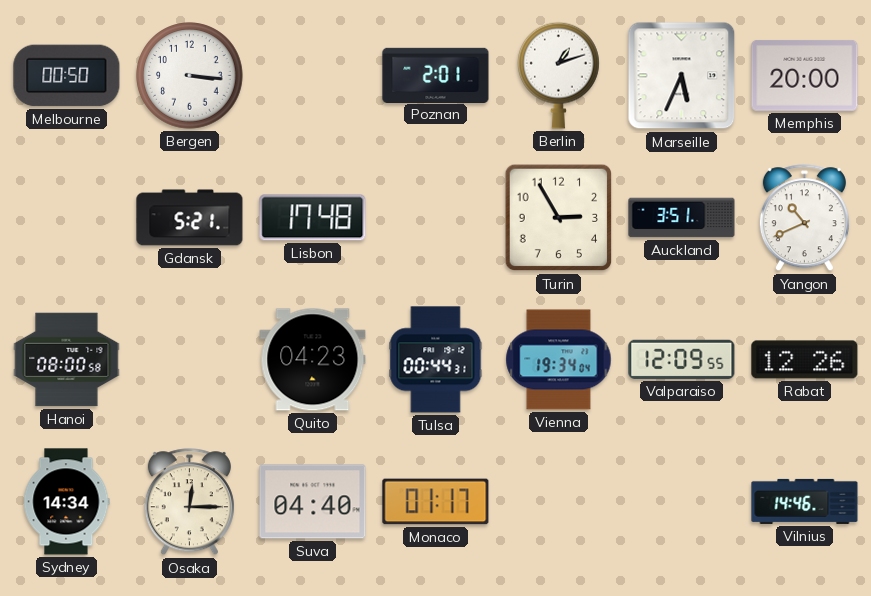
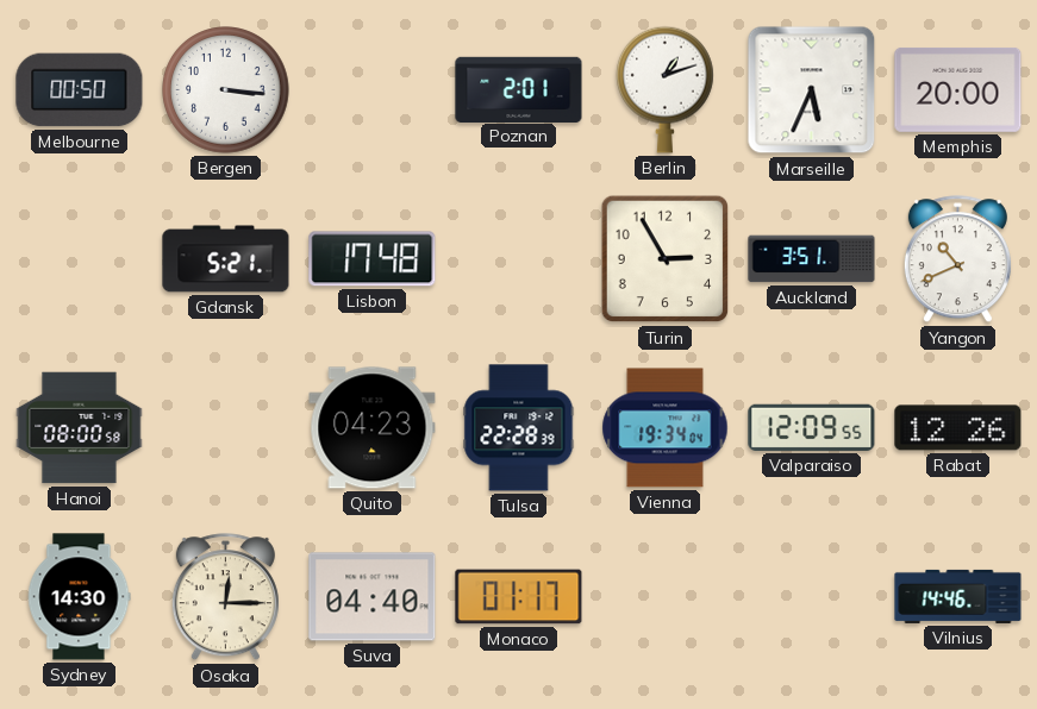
Tulsa: 00:44 -> 22:28
Sydney: 14:34 -> 14:30
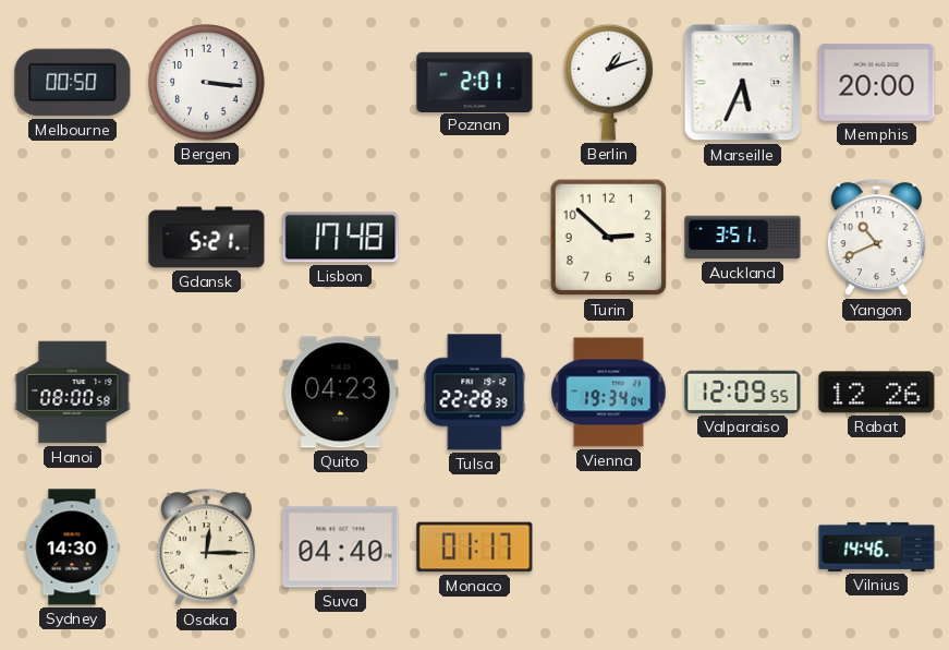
Turin: 2:55 -> 2:52
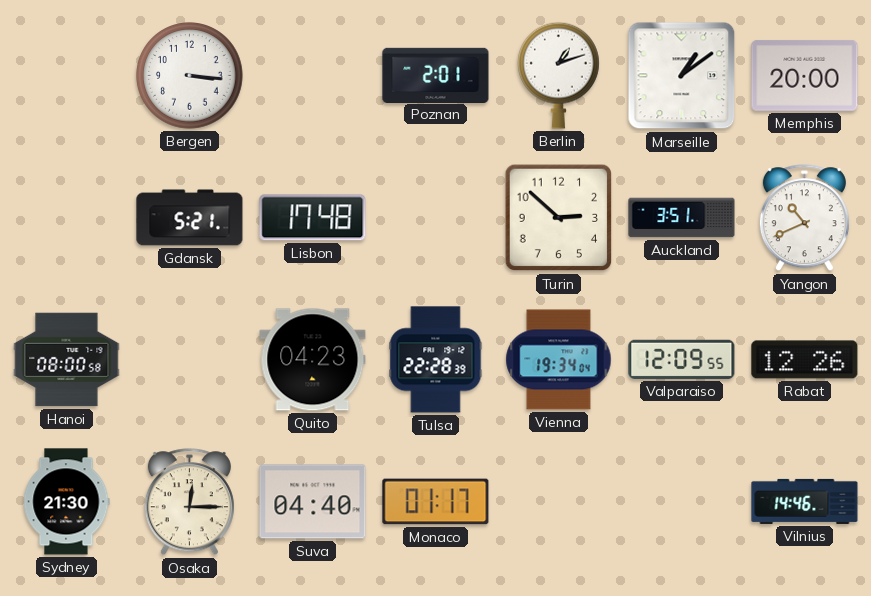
Melbourne: 00:50 -> none
Marseille: 5:34 -> 1:09
Sydney: 14:30 -> 21:30
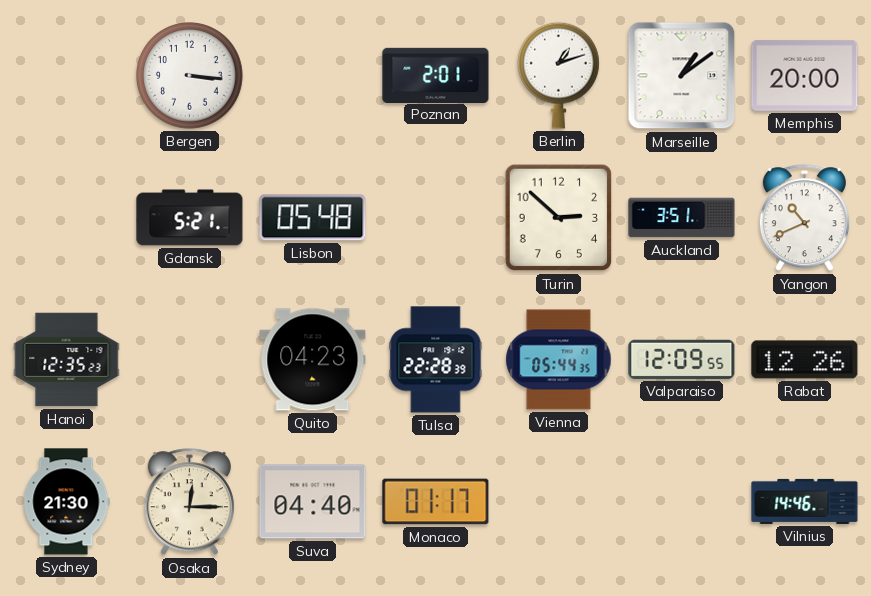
Lisbon: 17:48 -> 05:48
Hanoi: 08:00 -> 12:35
Vienna: 19:34 -> 05:44
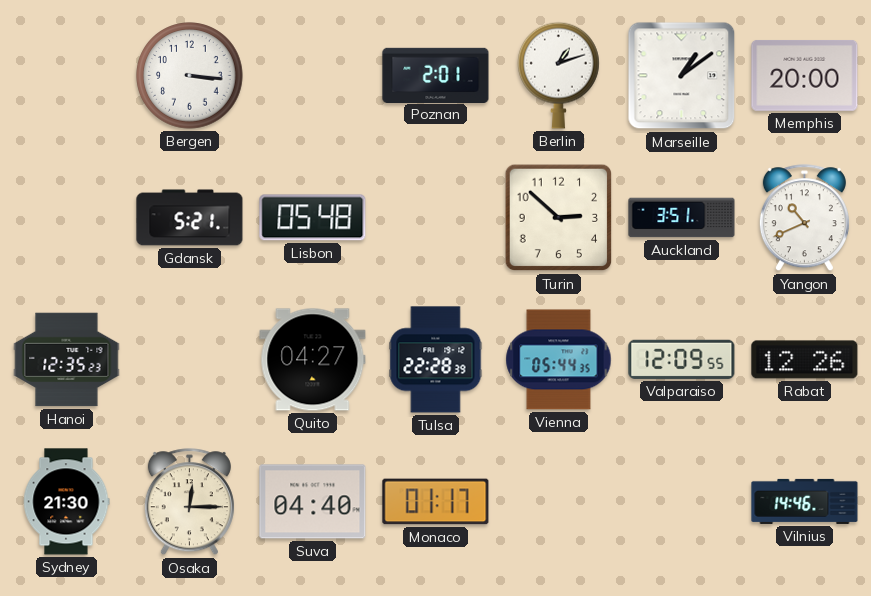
Quito: 04:23 -> 04:27
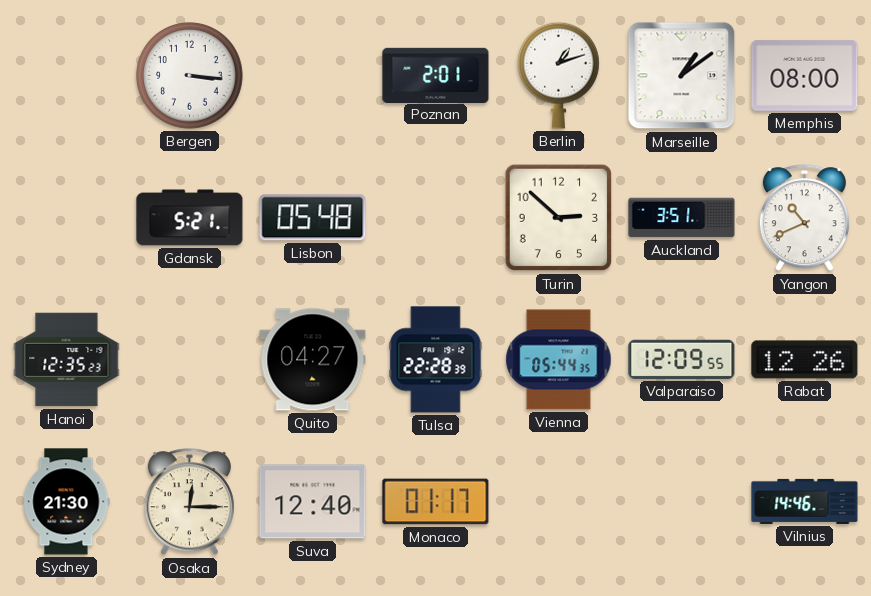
Memphis: 20:00 -> 08:00
Suva: 04:40 -> 12:40
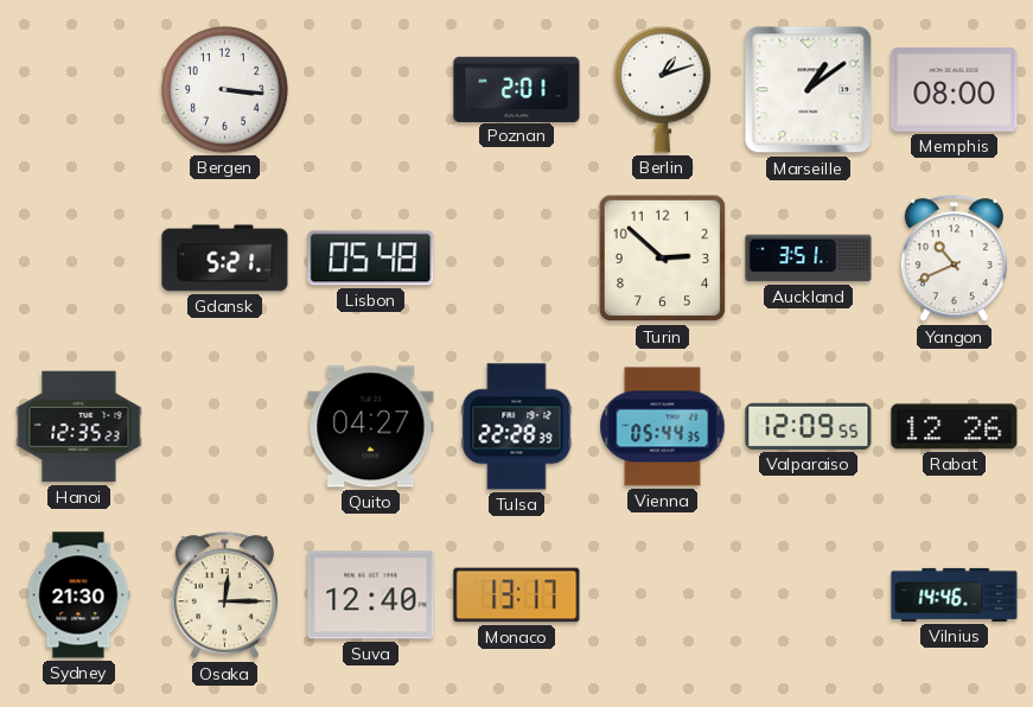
Monaco: 01:17 -> 13:17
